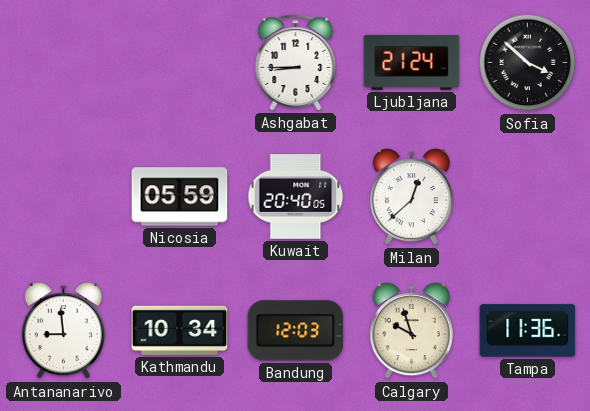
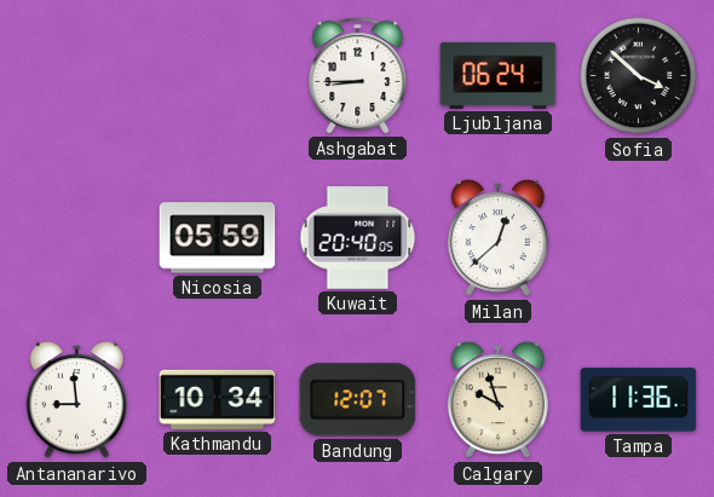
Ljubljana: 21:24 -> 06:24
Bandung: 12:03 -> 12:07
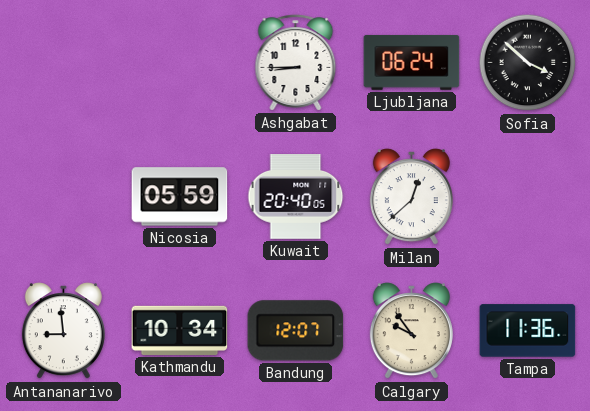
Calgary: 9:57 -> 9:54
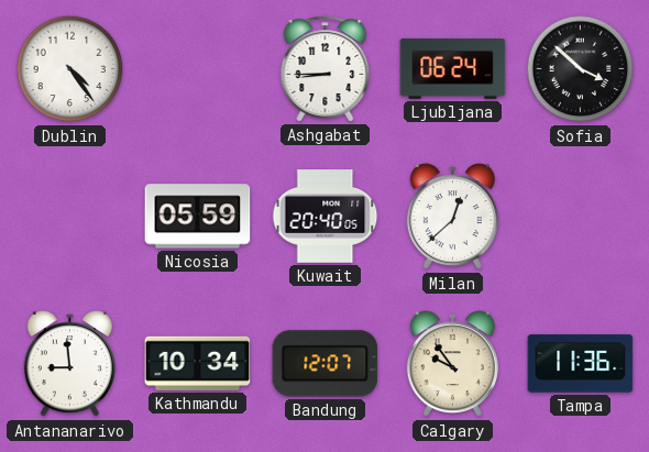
Dublin: none -> 4:24
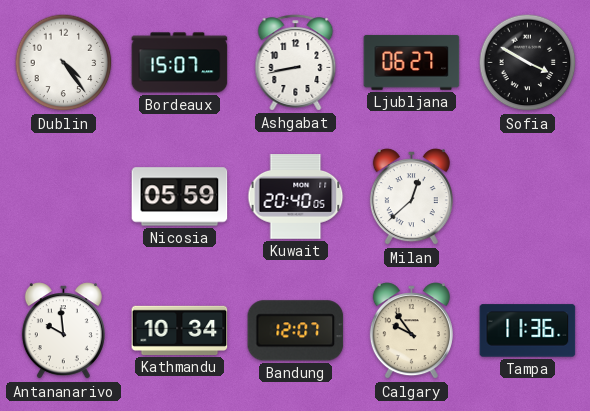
Bordeaux: none -> 15:07
Ashgabat: 8:45 -> 8:43
Ljubljana: 06:24 -> 06:27
Sofia: 3:52 -> 3:50
Antananarivo: 8:59 -> 9:59
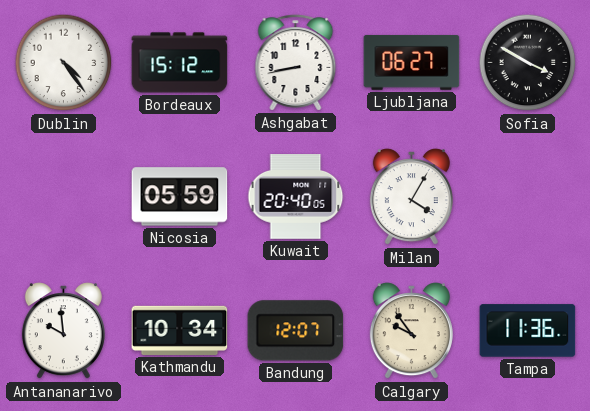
Bordeaux: 15:07 -> 15:12
Milan: 12:38 -> 4:05
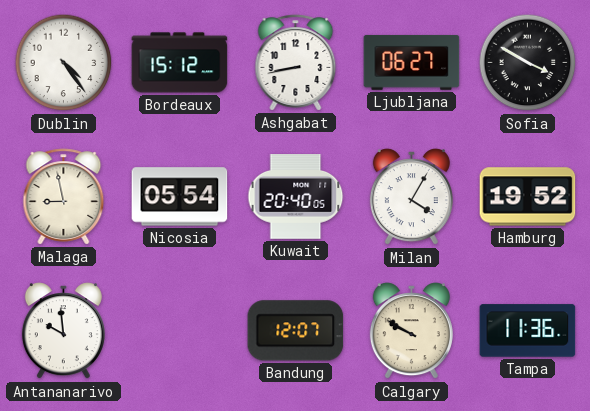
Malaga: none -> 8:58
Nicosia: 05:59 -> 05:54
Hamburg: none -> 19:52
Kathmandu: 10:34 -> none
Calgary: 9:54 -> 9:50
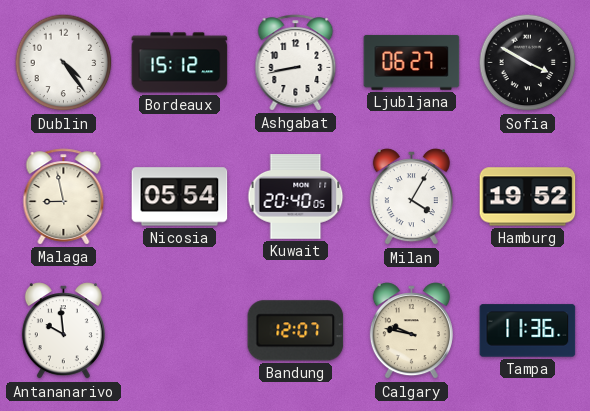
Calgary: 9:50 -> 9:47
